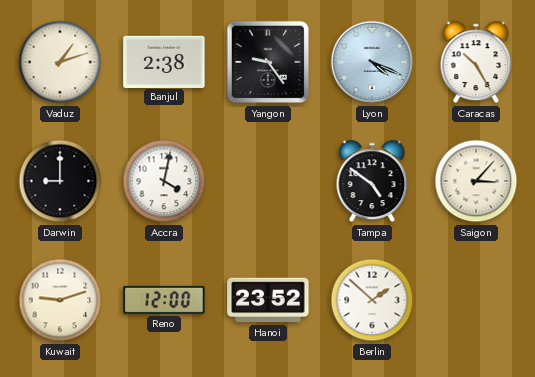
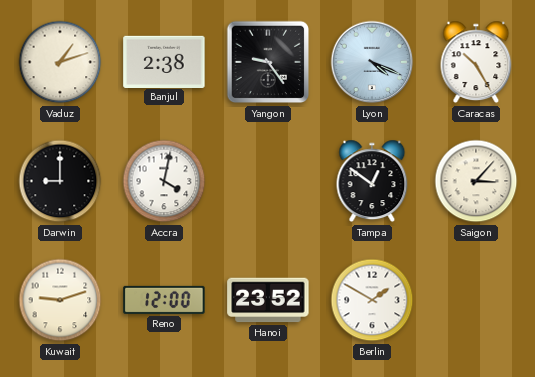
Tampa: 4:51 -> 12:51
Berlin: 1:52 -> 1:50
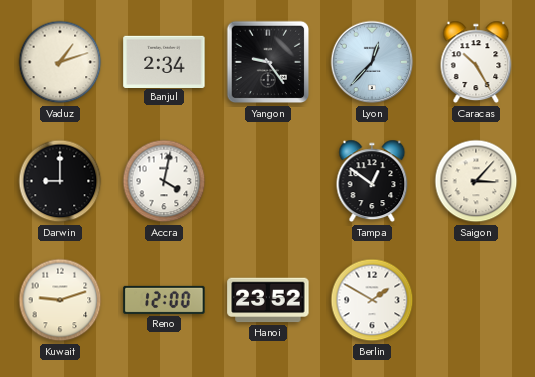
Banjul: 2:38 -> 2:34
Lyon: 4:19 -> 12:37
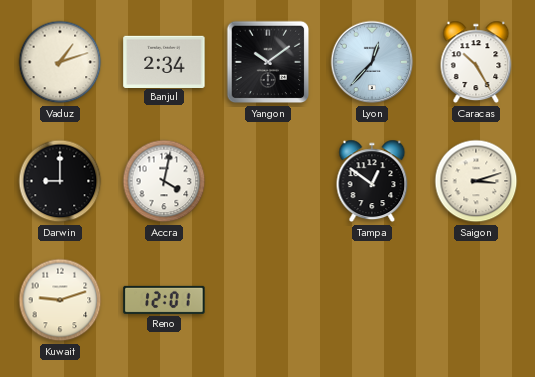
Yangon: 9:24 -> 10:09
Saigon: 3:07 -> 3:12
Reno: 12:00 -> 12:01
Hanoi: 23:52 -> none
Berlin: 1:50 -> none
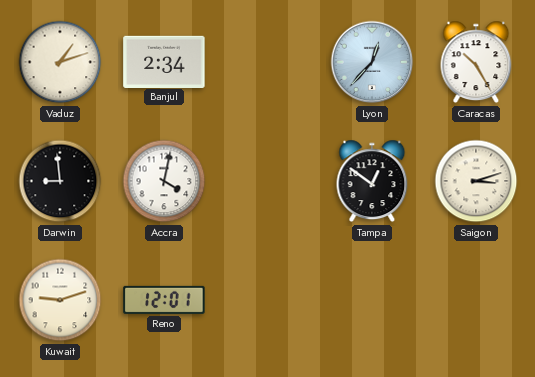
Yangon: 10:09 -> none
Darwin: 9:00 -> 8:59
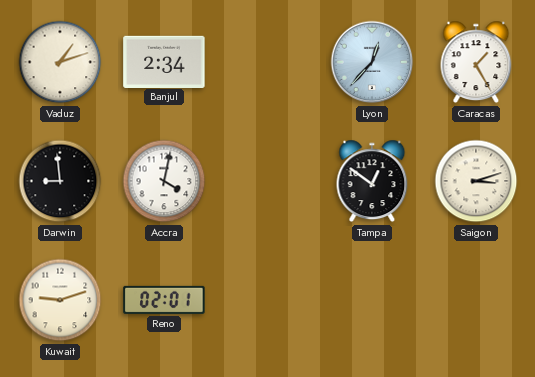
Caracas: 10:25 -> 1:25
Reno: 12:01 -> 02:01
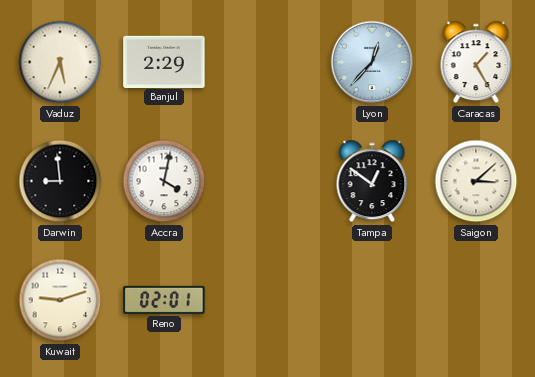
Vaduz: 1:12 -> 5:34
Banjul: 2:34 -> 2:29
Saigon: 3:12 -> 3:08
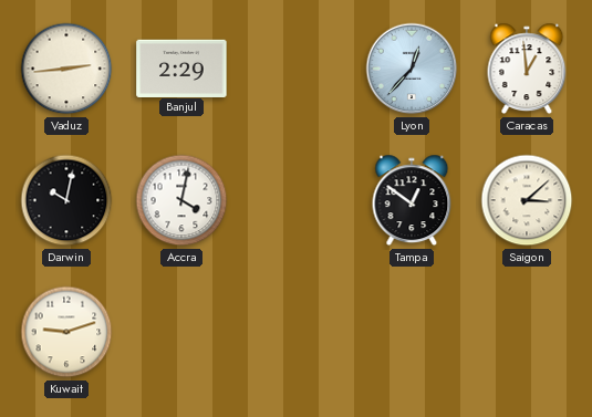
Vaduz: 5:34 -> 2:44
Caracas: 1:25 -> 12:59
Darwin: 8:59 -> 10:02
Reno: 02:01 -> none
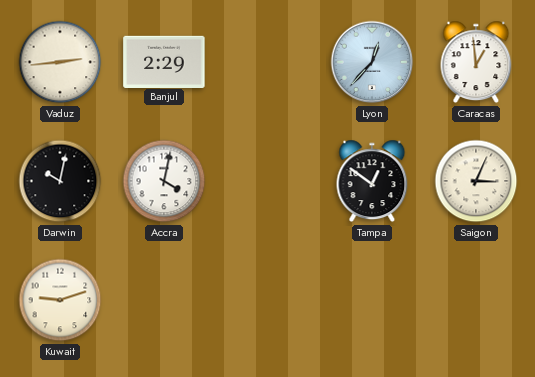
Saigon: 3:08 -> 3:04
